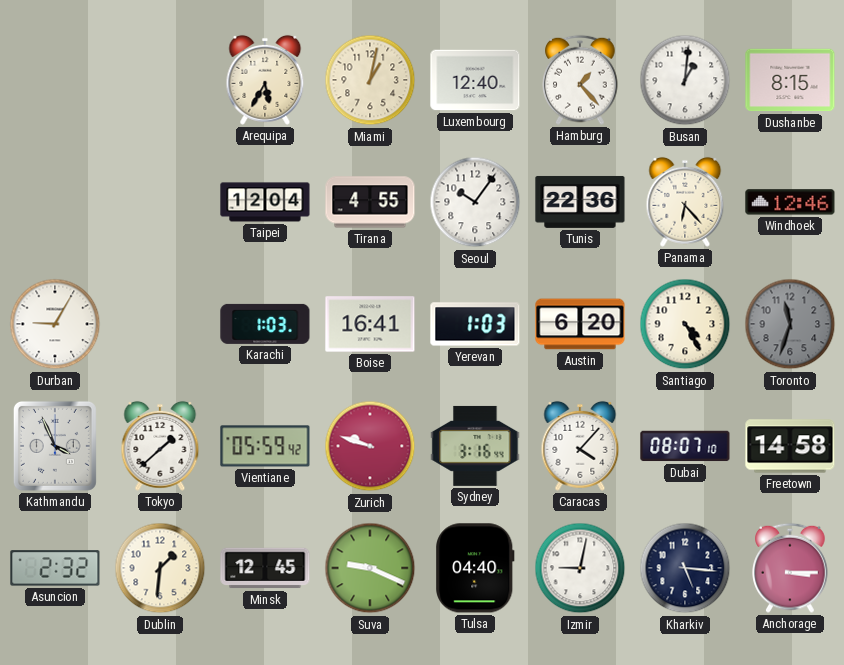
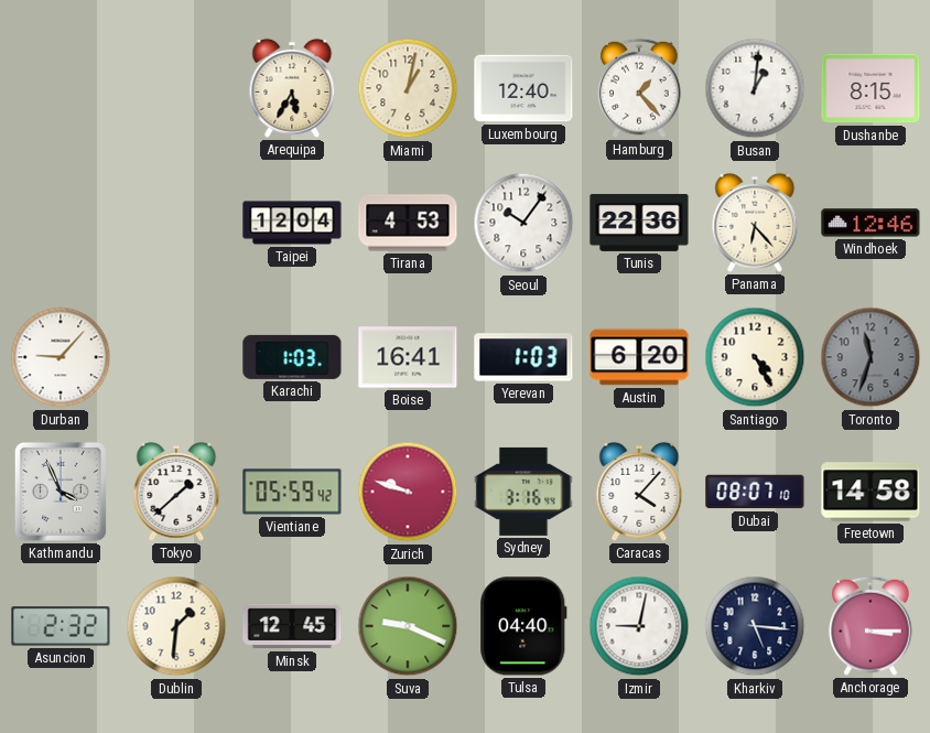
Tirana: 4:55 -> 4:53
Durban: 9:05 -> 9:07
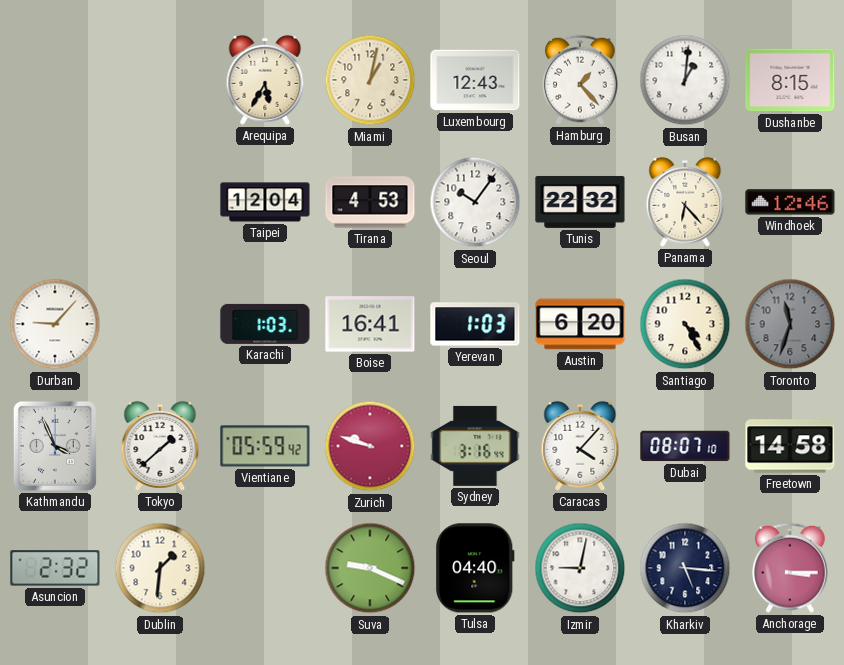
Luxembourg: 12:40 -> 12:43
Tunis: 22:36 -> 22:32
Minsk: 12:45 -> none
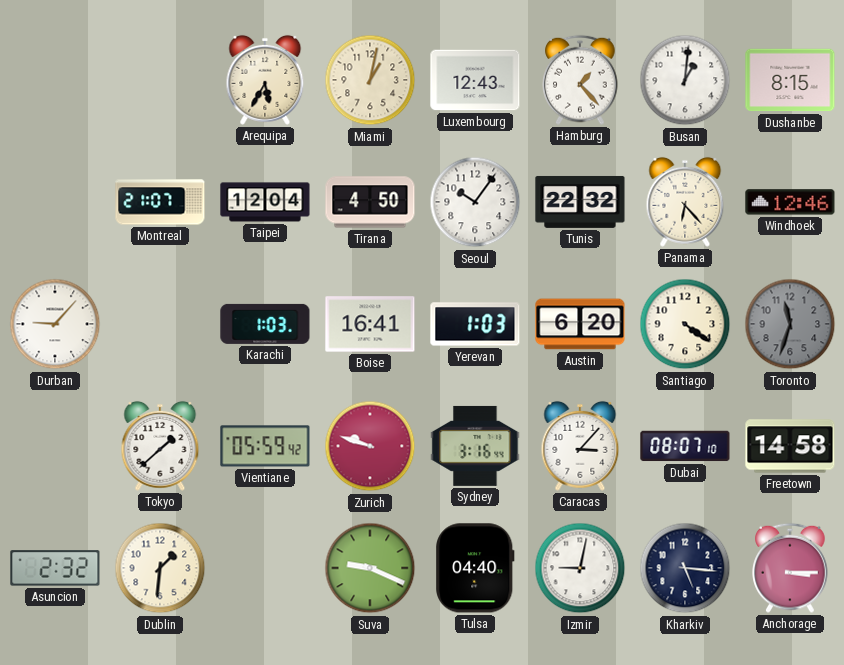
Montreal: none -> 21:07
Tirana: 4:53 -> 4:50
Santiago: 4:25 -> 4:21
Kathmandu: 3:56 -> none
Caracas: 4:07 -> 3:07
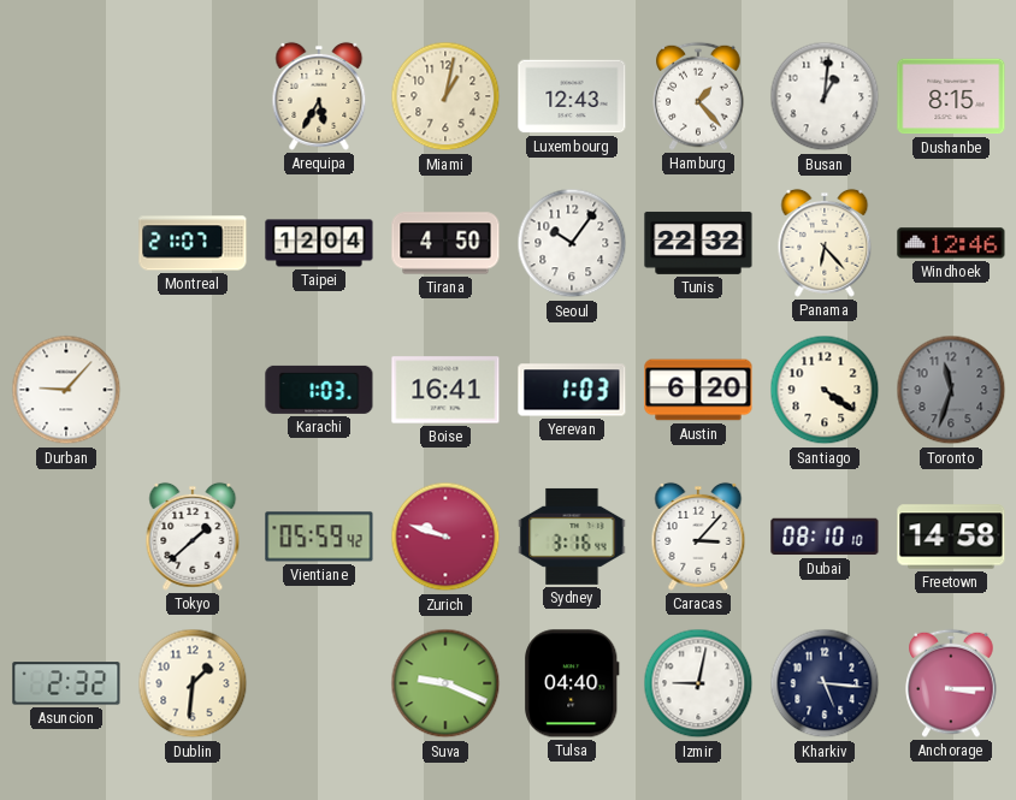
Dubai: 08:07 -> 08:10
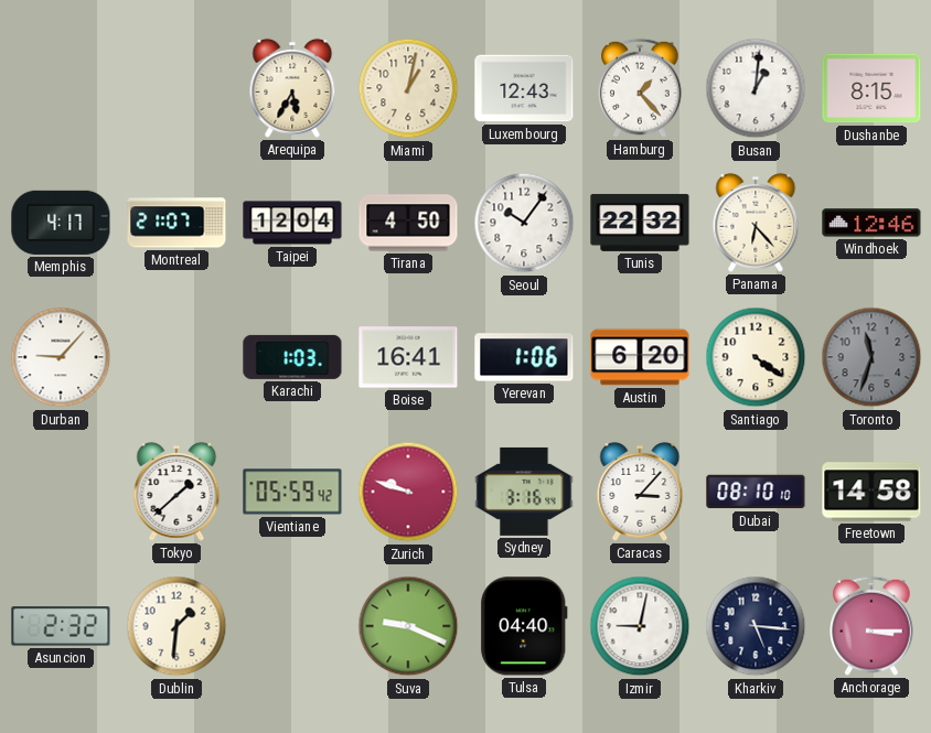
Memphis: none -> 4:17
Yerevan: 1:03 -> 1:06
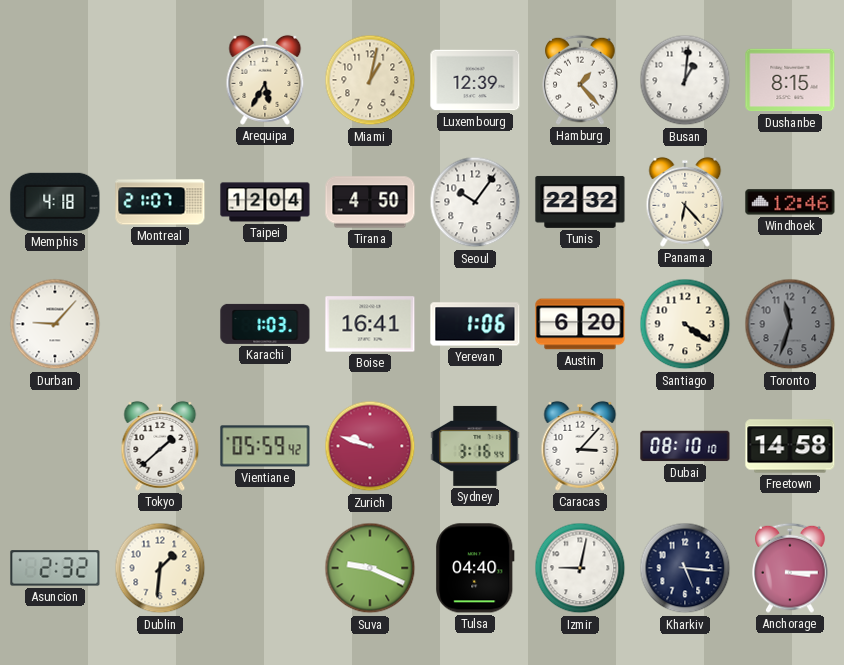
Luxembourg: 12:43 -> 12:39
Memphis: 4:17 -> 4:18
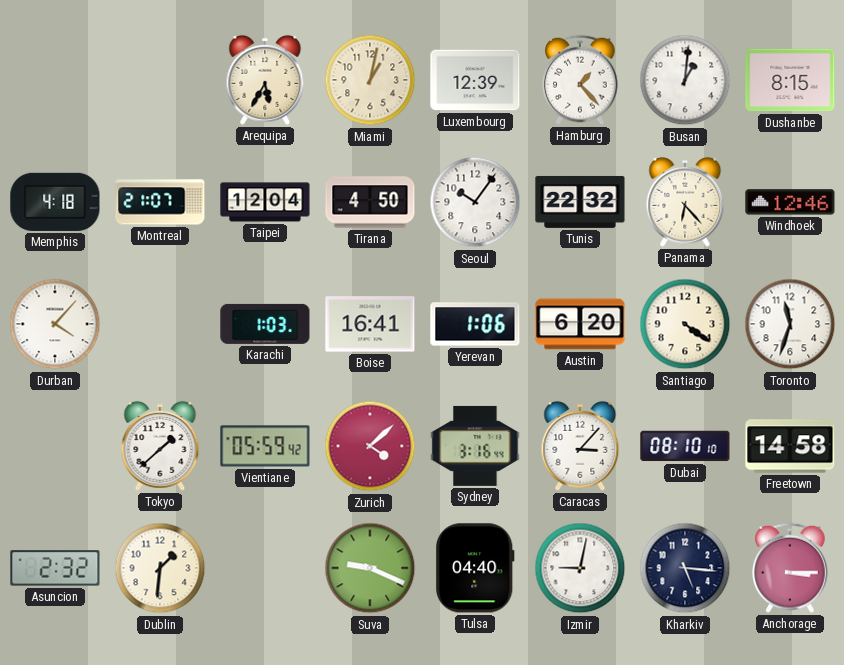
Durban: 9:07 -> 4:07
Toronto dial: grey -> white
Zurich: 9:48 -> 4:08
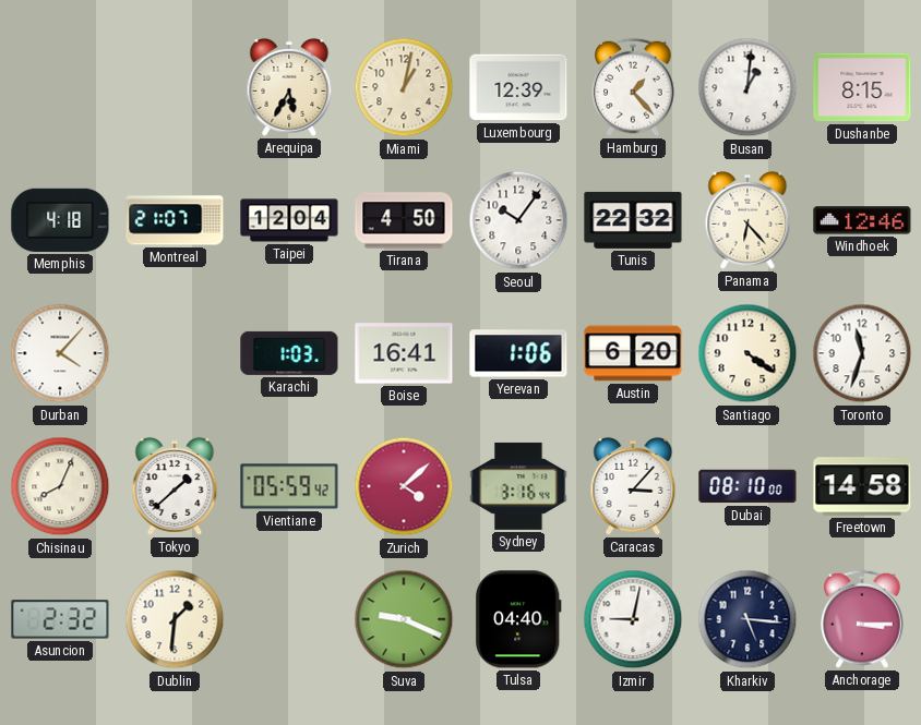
Chisinau: none -> 8:04
Dubai: 08:10:10 -> 08:10:00
